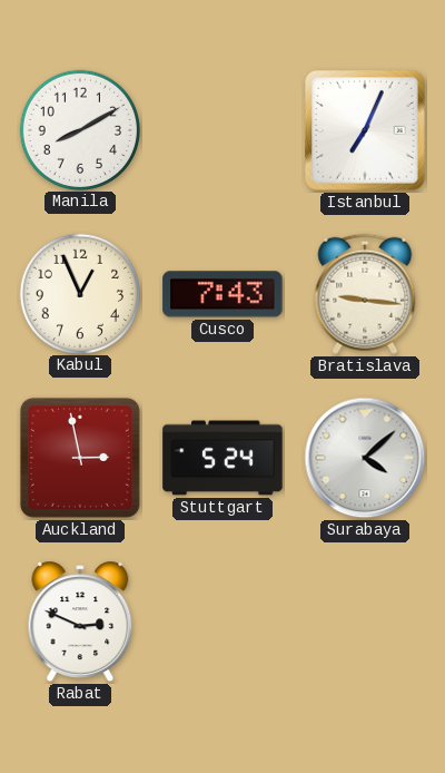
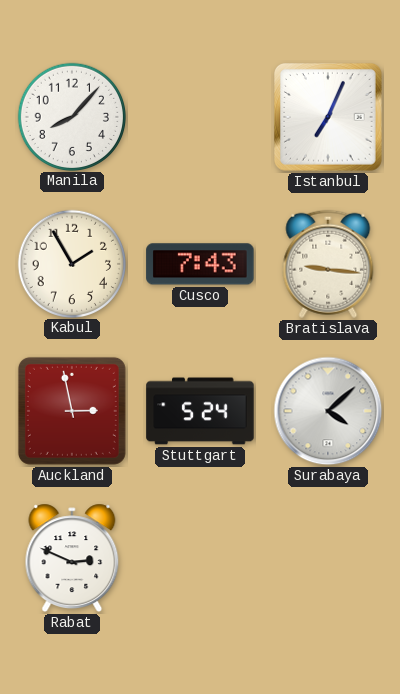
Manila: 8:10 -> 8:07
Kabul: 12:56 -> 1:55
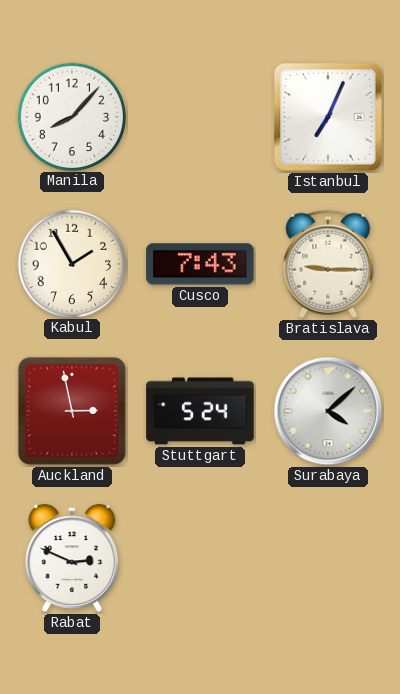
Bratislava: 9:16 -> 9:15
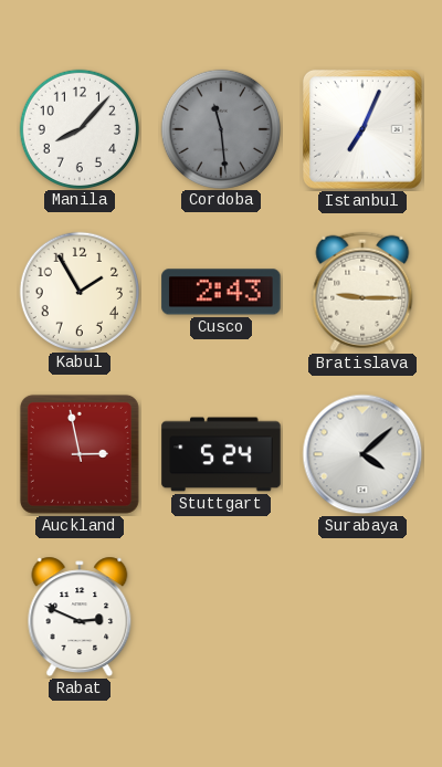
Cordoba: none -> 11:29
Cusco: 7:43 -> 2:43
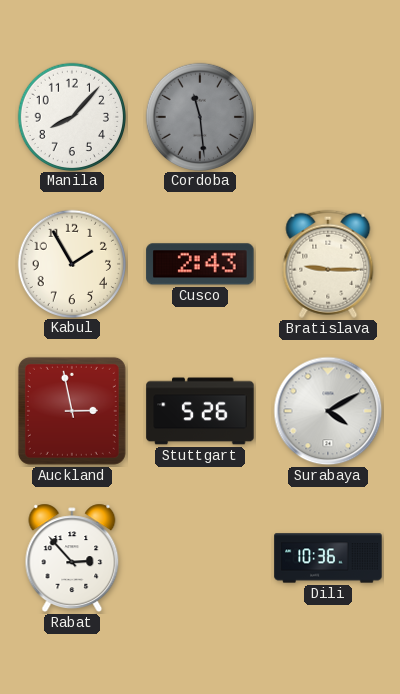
Istanbul: 7:04 -> none
Stuttgart: 5:24 -> 5:26
Surabaya: 4:08 -> 4:10
Rabat: 2:49 -> 2:53
Dili: none -> 10:36
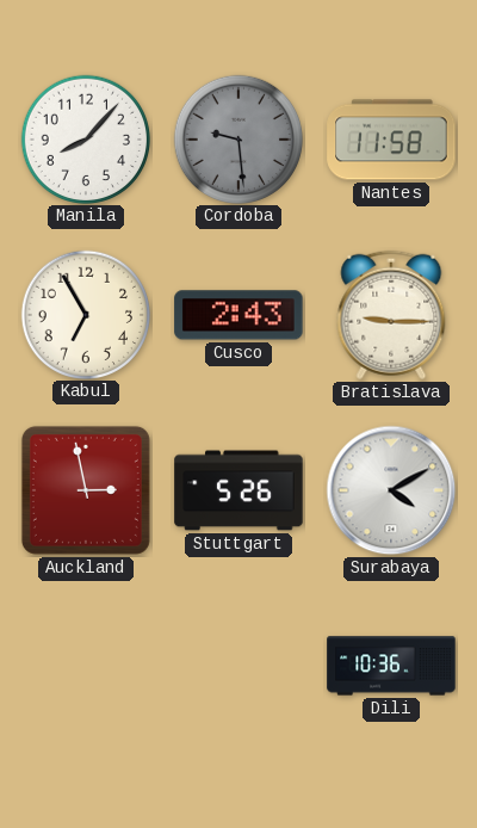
Cordoba: 11:29 -> 9:29
Nantes: none -> 11:58
Kabul: 1:55 -> 6:55
Rabat: 2:53 -> none
